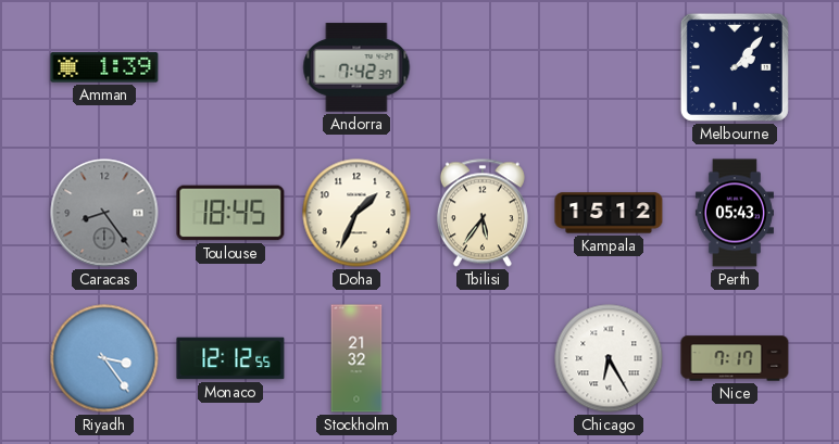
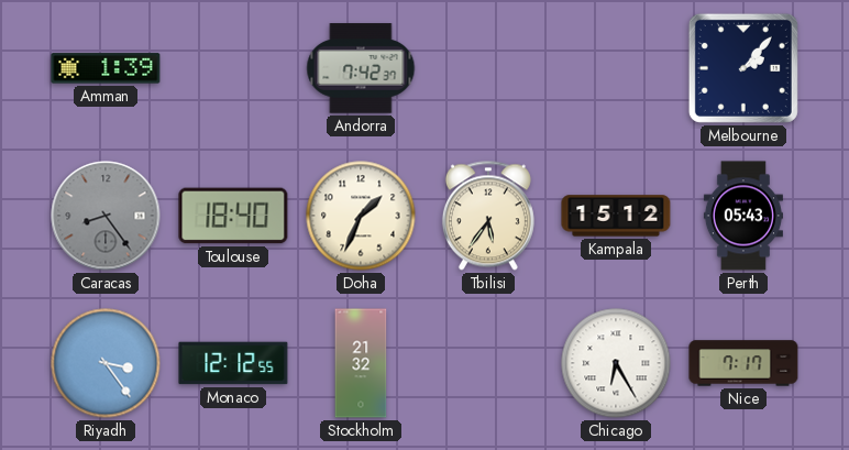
Toulouse: 18:45 -> 18:40
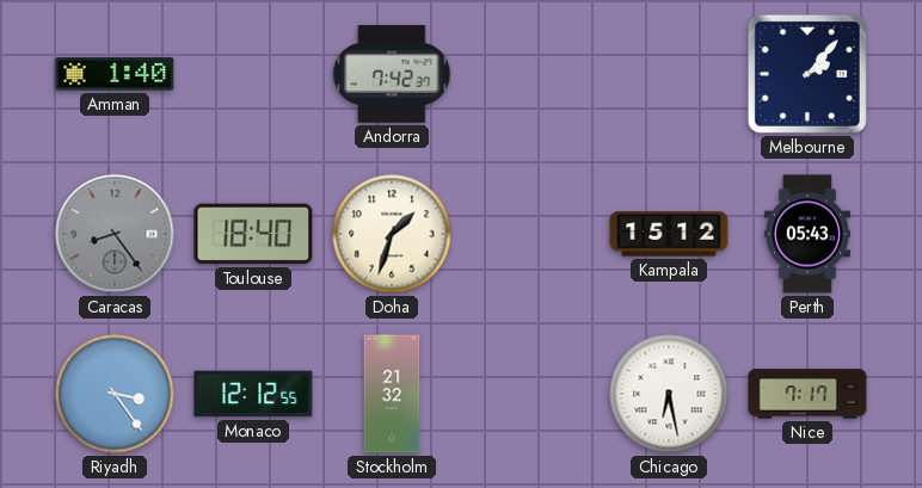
Amman: 1:39 -> 1:40
Doha: 1:34 -> 1:33
Tbilisi: 5:36 -> none
Chicago: 6:25 -> 6:28
